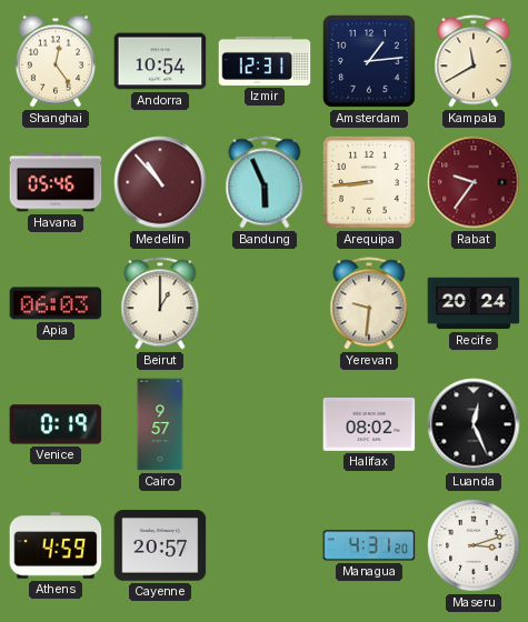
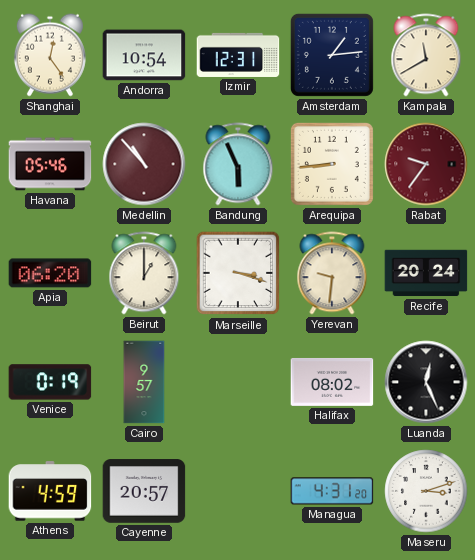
Apia: 06:03 -> 06:20
Marseille: none -> 3:18
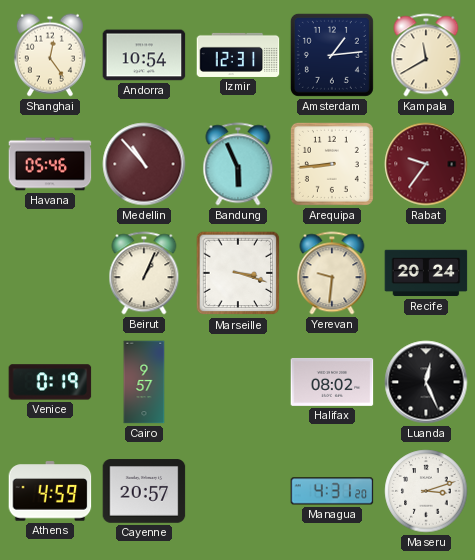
Apia: 06:20 -> none
Beirut: 1:00 -> 1:04
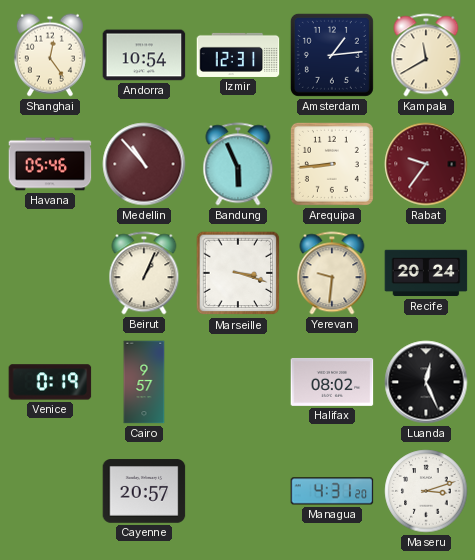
Athens: 4:59 -> none
